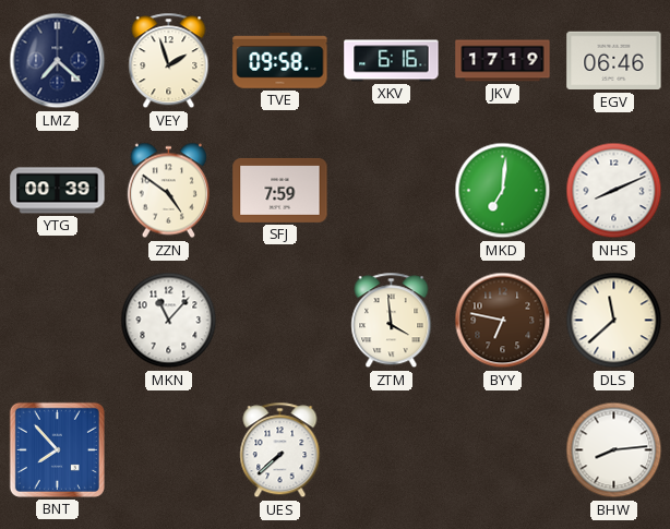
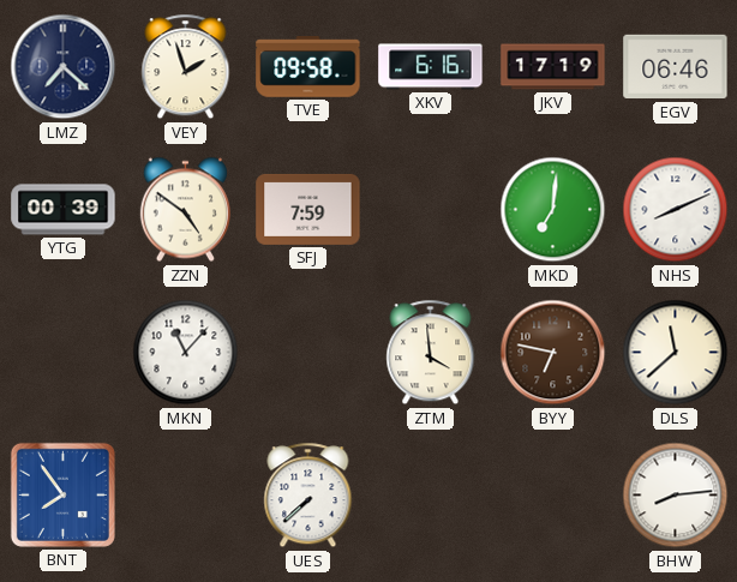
BNT: 7:53 -> 7:54
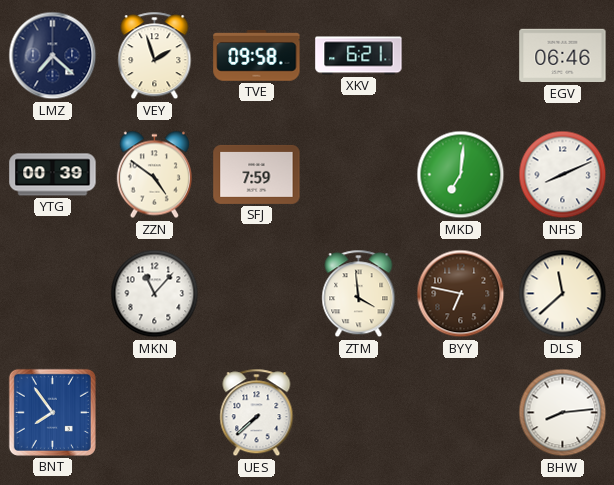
XKV: 6:16 -> 6:21
JKV: 17:19 -> none
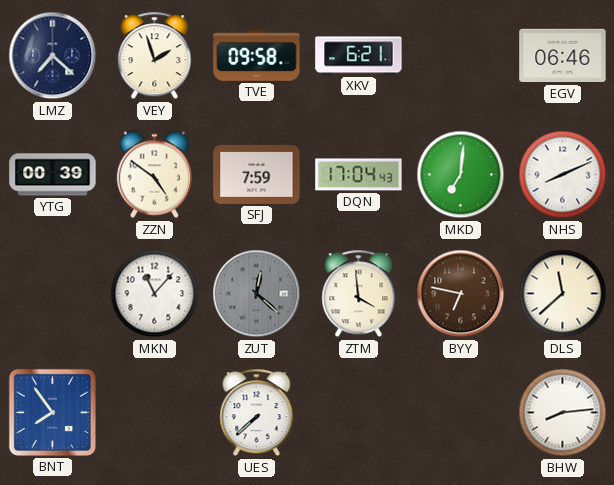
DQN: none -> 17:04
ZUT: none -> 12:22
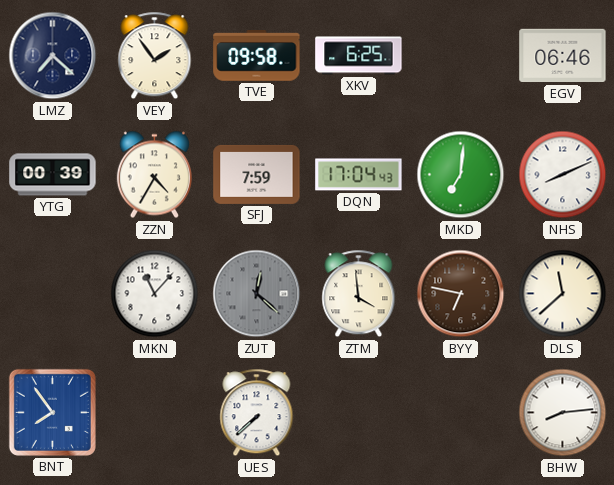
VEY: 1:57 -> 1:54
XKV: 6:21 -> 6:25
ZZN: 4:51 -> 4:35
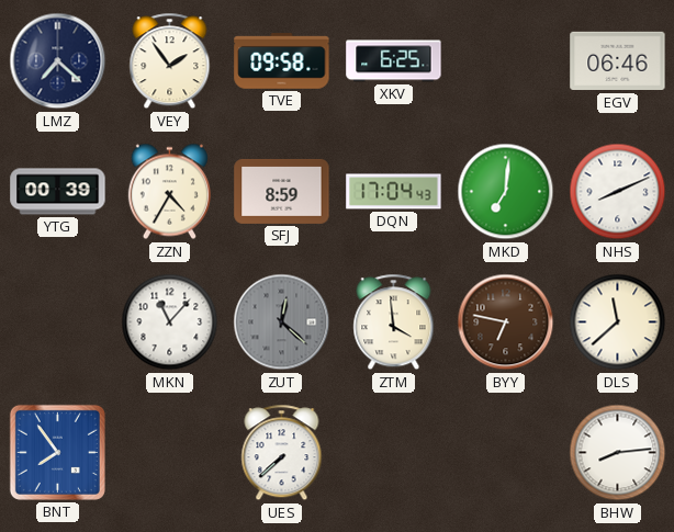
SFJ: 7:59 -> 8:59
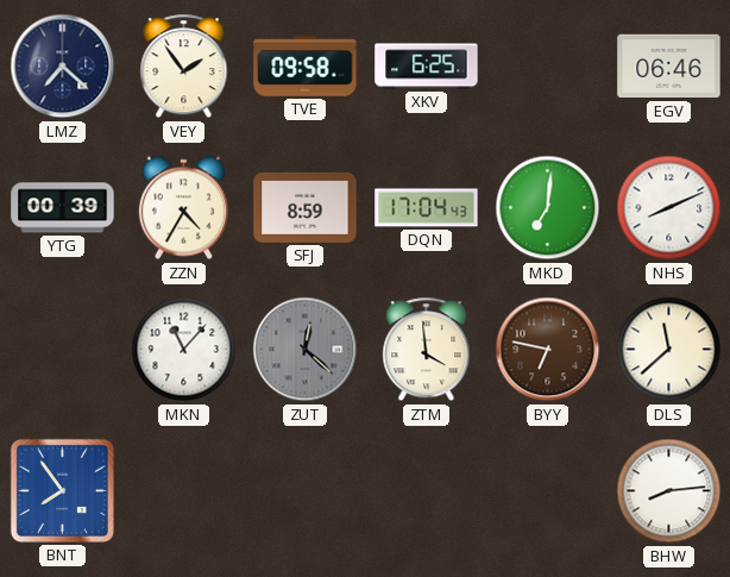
UES: 7:38 -> none
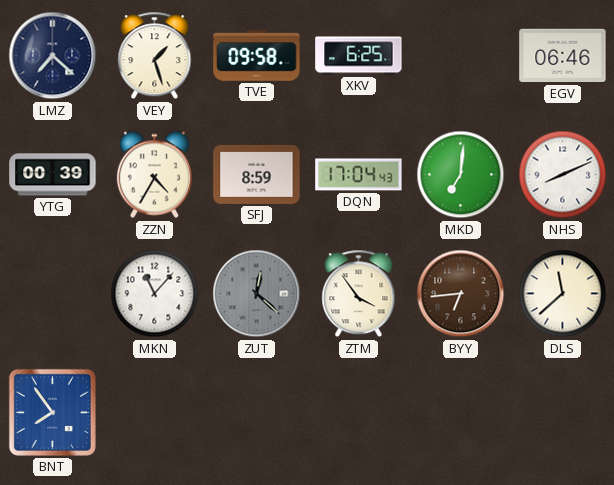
VEY: 1:54 -> 1:27
ZTM: 3:59 -> 3:54
BYY: 6:47 -> 6:44
BHW: 8:14 -> none
